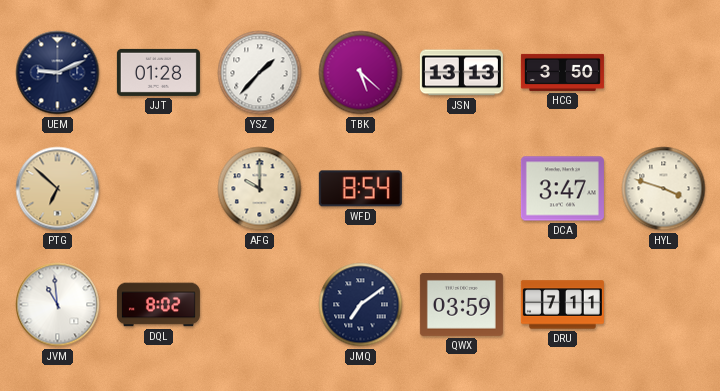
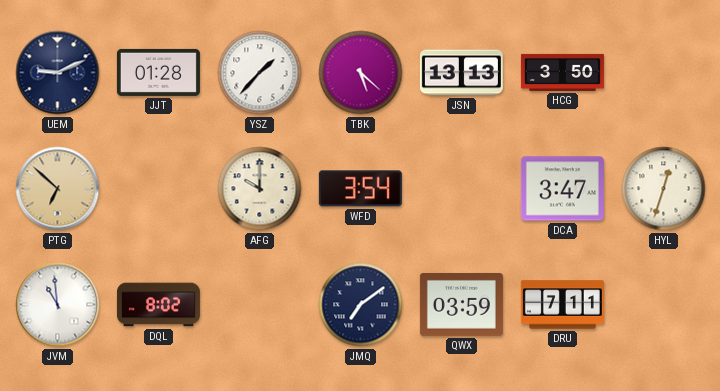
WFD: 8:54 -> 3:54
HYL: 3:48 -> 12:33
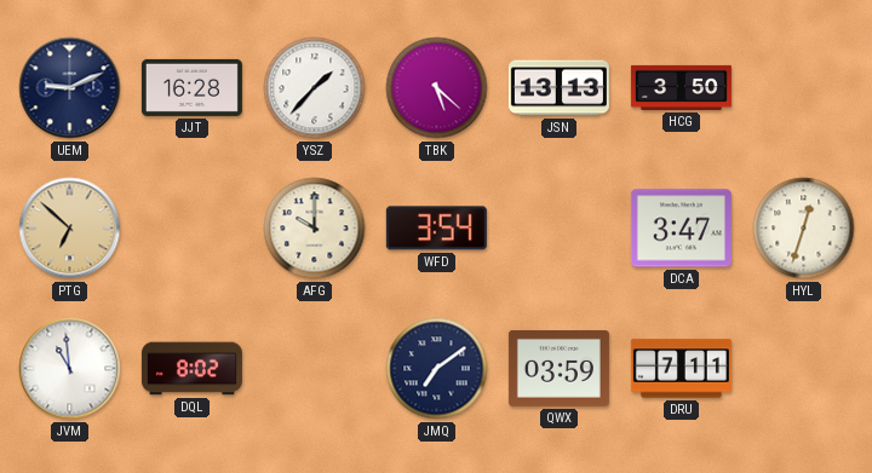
JJT: 01:28 -> 16:28
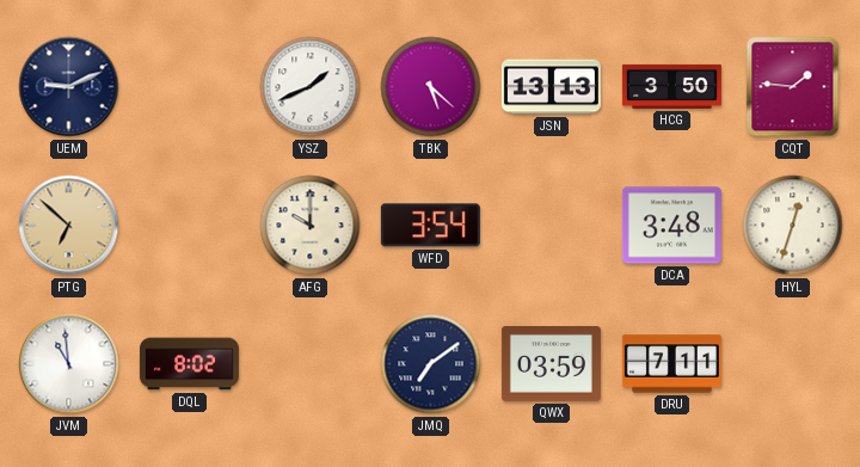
JJT: 16:28 -> none
YSZ: 1:37 -> 1:41
CQT: none -> 1:46
DCA: 3:47 -> 3:48
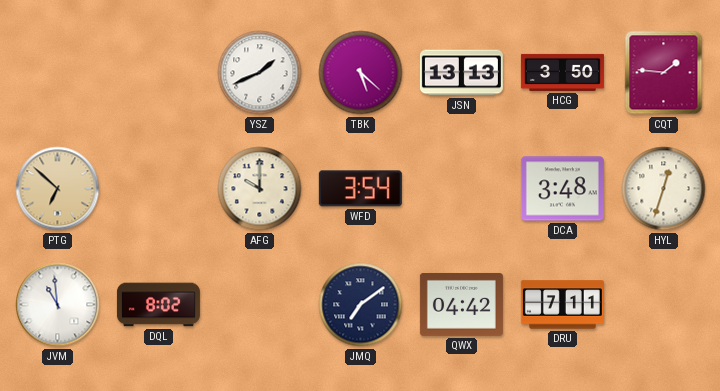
UEM: 9:11 -> none
QWX: 03:59 -> 04:42
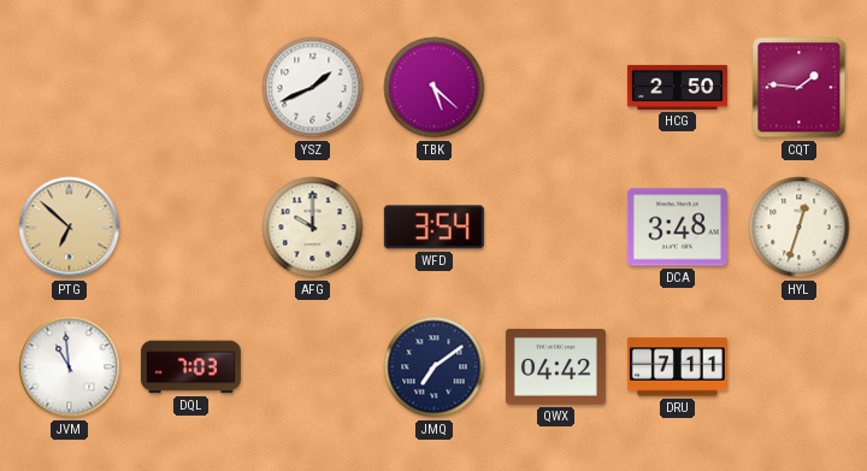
JSN: 13:13 -> none
HCG: 3:50 -> 2:50
DQL: 8:02 -> 7:03
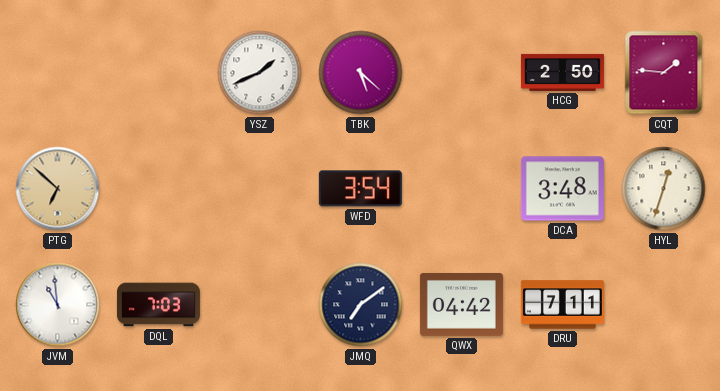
AFG: 10:00 -> none
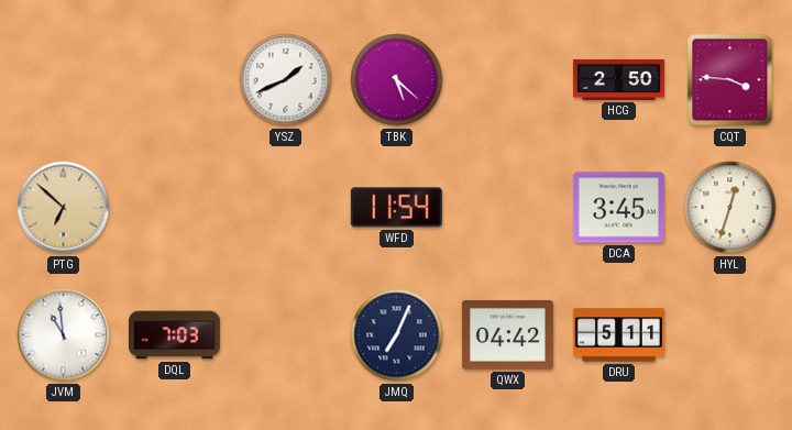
CQT: 1:46 -> 3:46
WFD: 3:54 -> 11:54
DCA: 3:48 -> 3:45
JMQ: 7:09 -> 7:04
DRU: 7:11 -> 5:11
